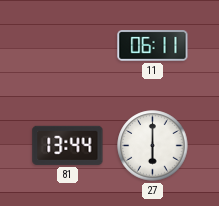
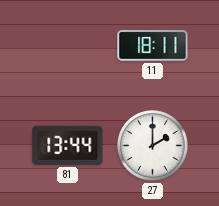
11: 06:11 -> 18:11
27: 6:00 -> 2:00
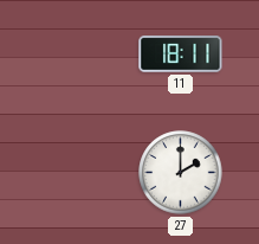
81: 13:44 -> none
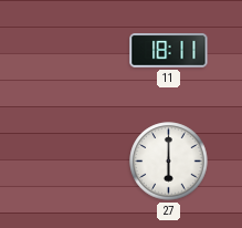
27: 2:00 -> 6:00
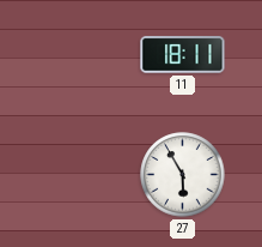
27: 6:00 -> 5:55
